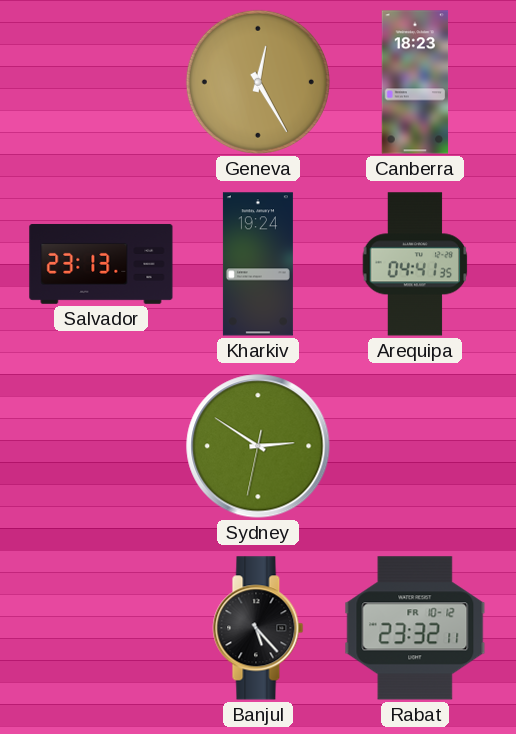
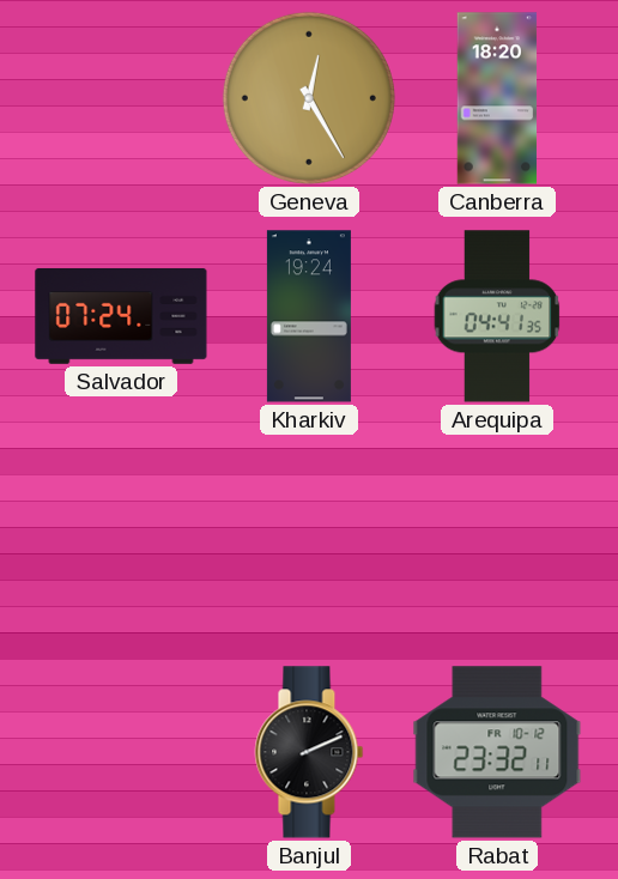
Canberra: 18:23 -> 18:20
Salvador: 23:13 -> 07:24
Sydney: 2:50 -> none
Banjul: 5:23 -> 2:11
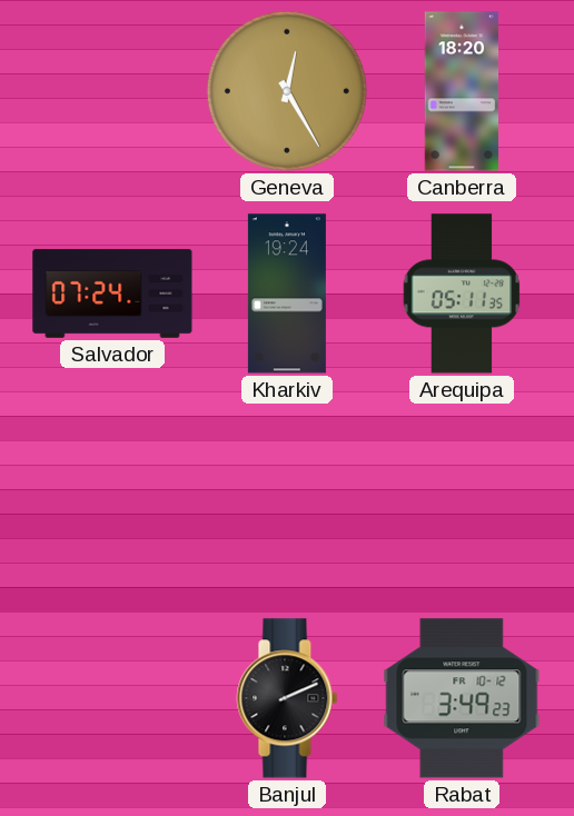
Arequipa: 04:41 -> 05:11
Rabat: 23:32 -> 3:49
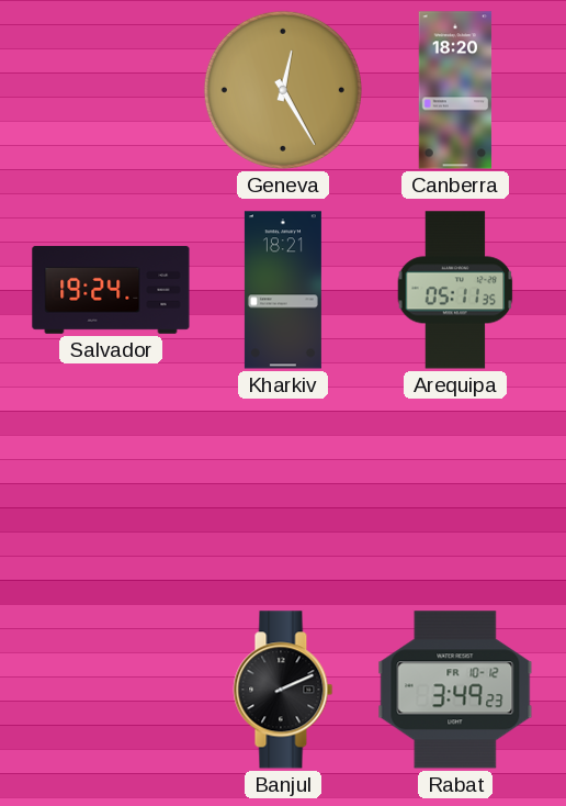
Salvador: 07:24 -> 19:24
Kharkiv: 19:24 -> 18:21
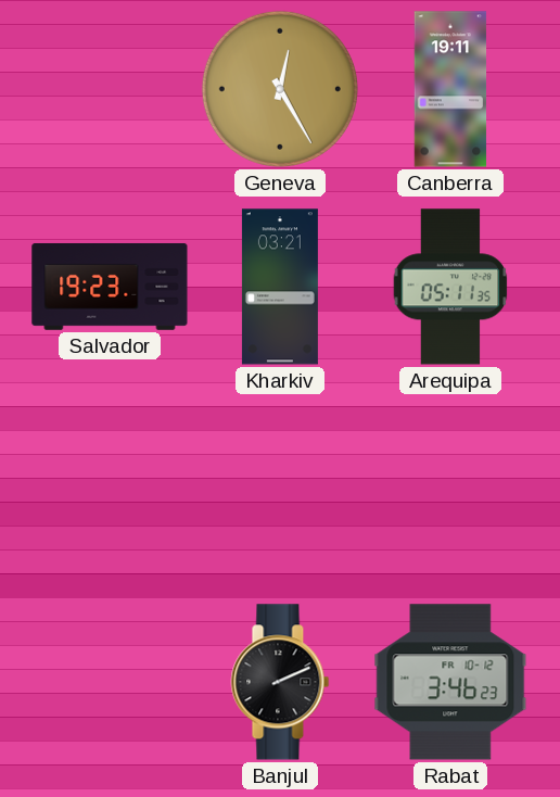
Canberra: 18:20 -> 19:11
Salvador: 19:24 -> 19:23
Kharkiv: 18:21 -> 03:21
Rabat: 3:49 -> 3:46
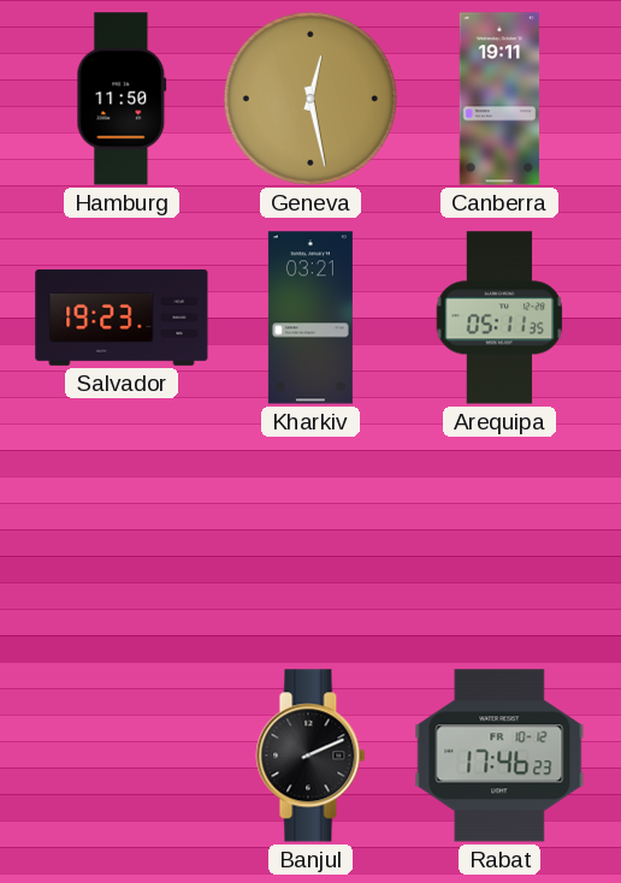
Hamburg: none -> 11:50
Geneva: 12:25 -> 12:28
Rabat: 3:46 -> 17:46
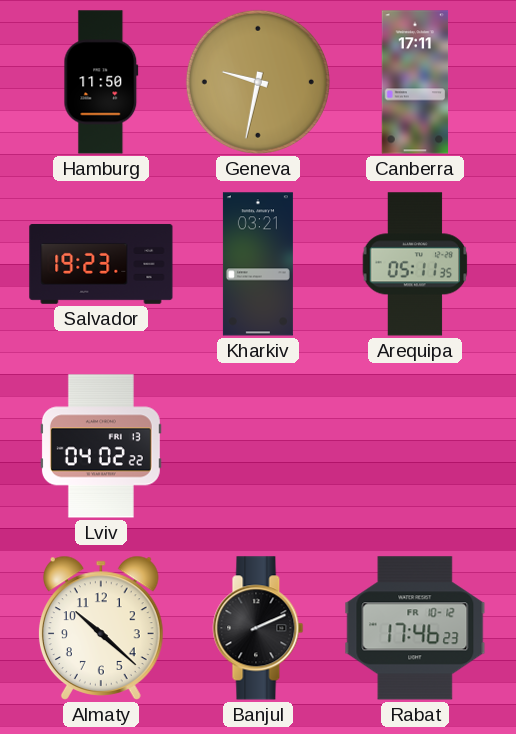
Geneva: 12:28 -> 9:32
Canberra: 19:11 -> 17:11
Lviv: none -> 04:02
Almaty: none -> 10:22
